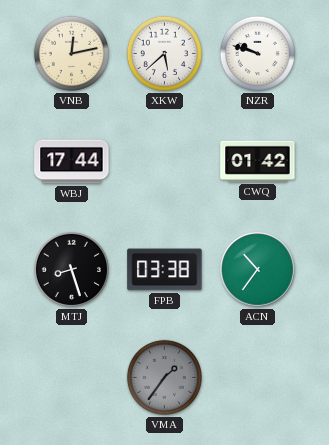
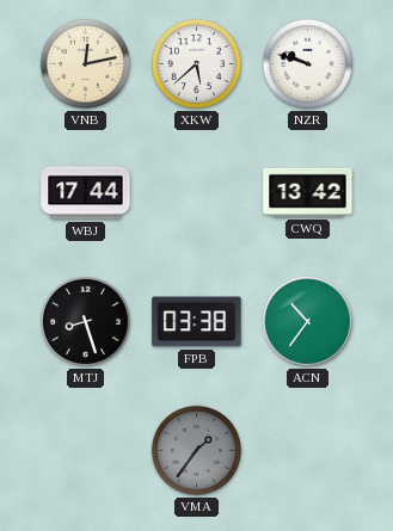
CWQ: 01:42 -> 13:42
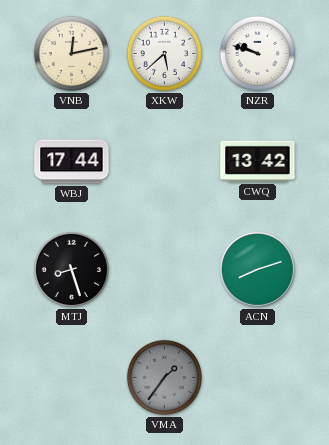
FPB: 03:38 -> none
ACN: 10:36 -> 8:12
